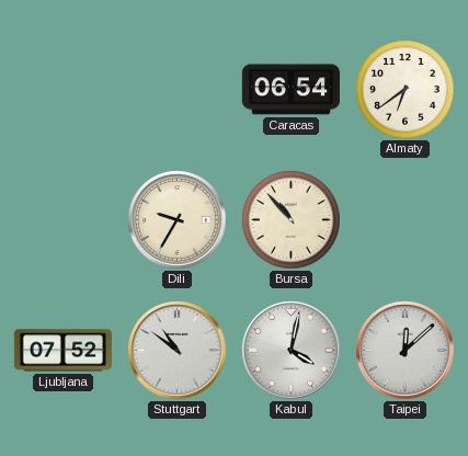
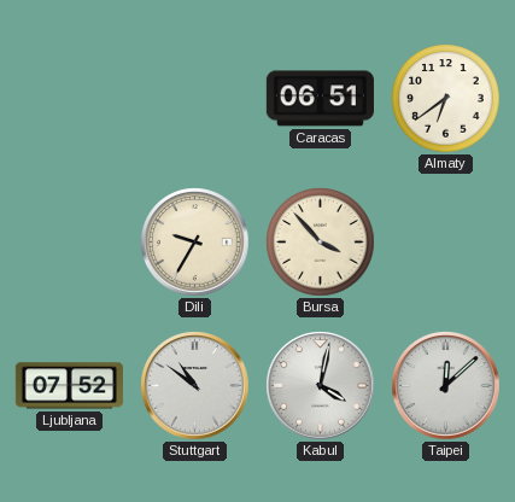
Caracas: 06:54 -> 06:51
Bursa: 10:53 -> 3:53
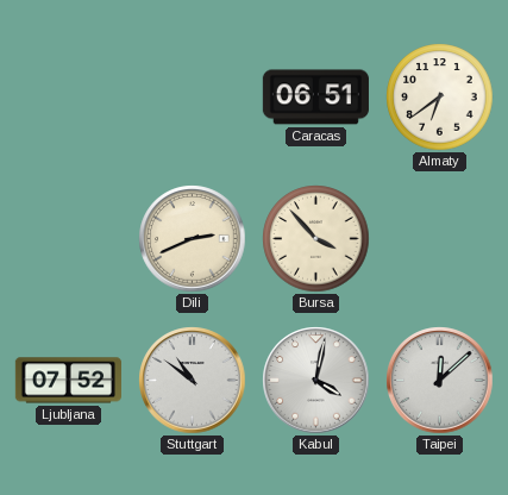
Dili: 9:35 -> 2:41
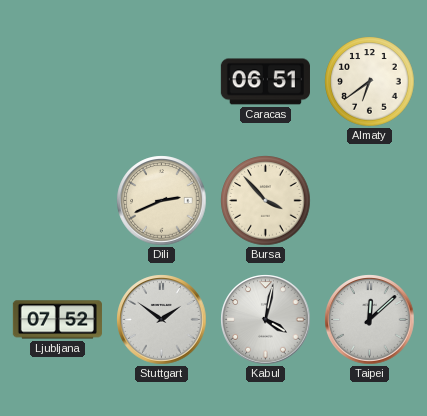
Stuttgart: 10:51 -> 1:51
